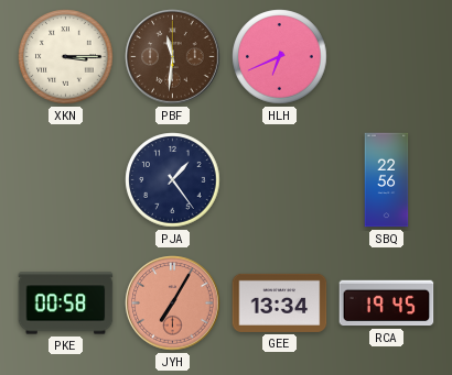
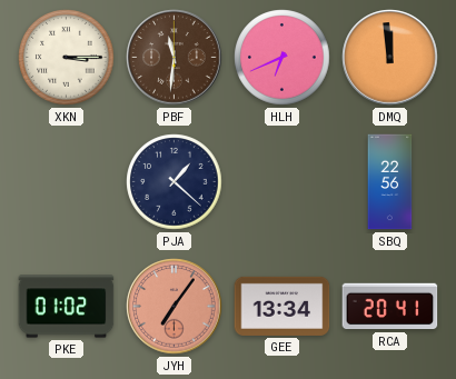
DMQ: none -> 11:59
PJA: 1:24 -> 1:22
PKE: 00:58 -> 01:02
JYH: 7:05 -> 7:06
RCA: 19:45 -> 20:41
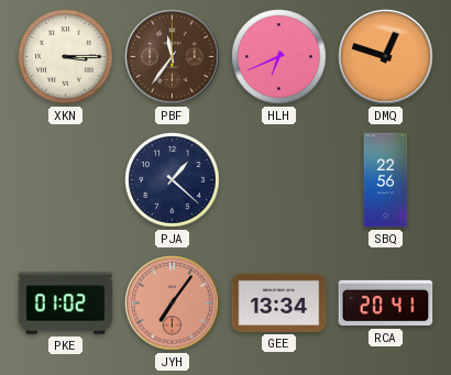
PBF: 11:31 -> 11:36
DMQ: 11:59 -> 12:48
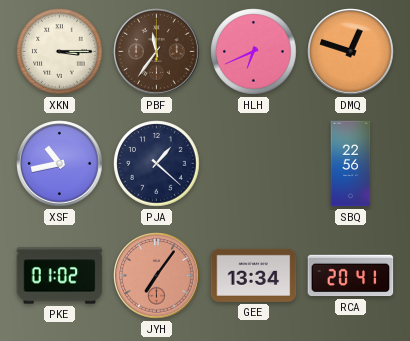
XSF: none -> 10:43
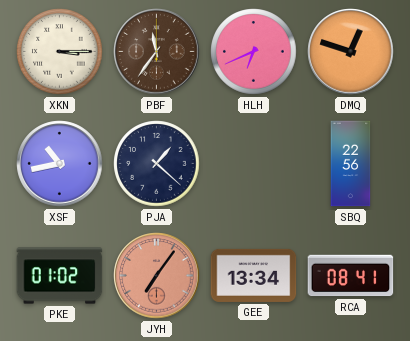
RCA: 20:41 -> 08:41
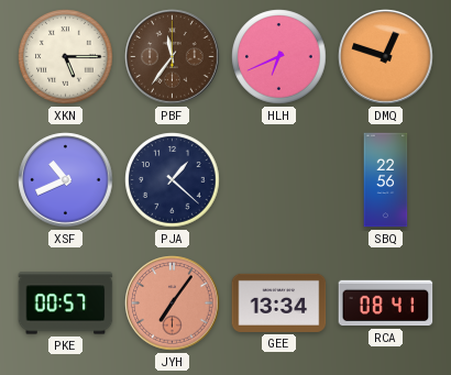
XKN: 3:15 -> 5:15
XSF: 10:43 -> 10:41
PKE: 01:02 -> 00:57
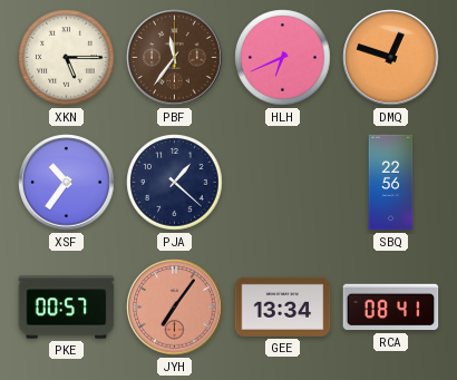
XSF: 10:41 -> 10:36
